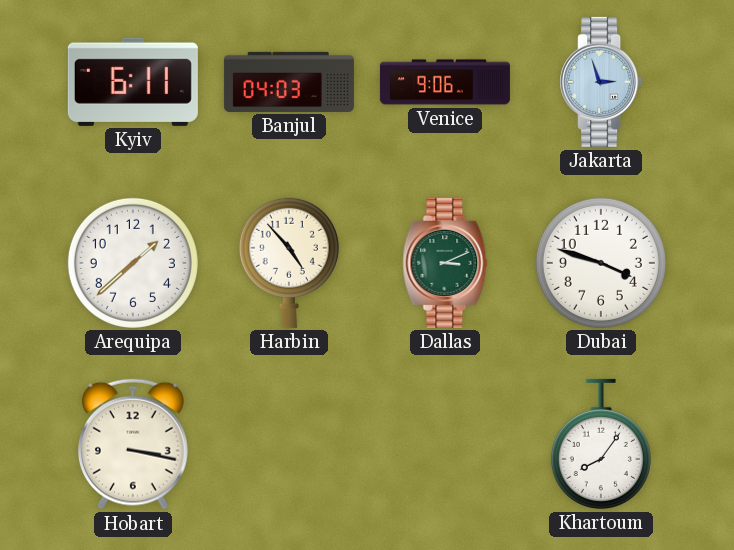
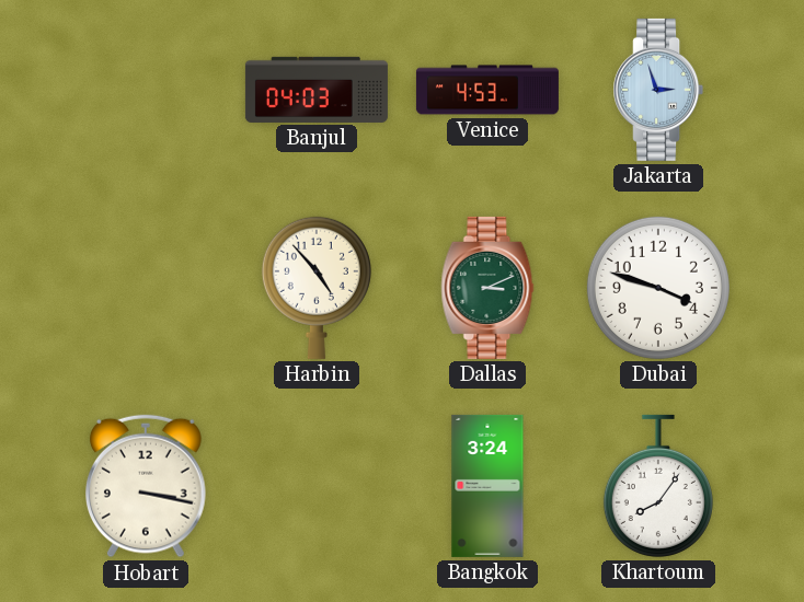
Kyiv: 6:11 -> none
Venice: 9:06 -> 4:53
Arequipa: 1:38 -> none
Bangkok: none -> 3:24
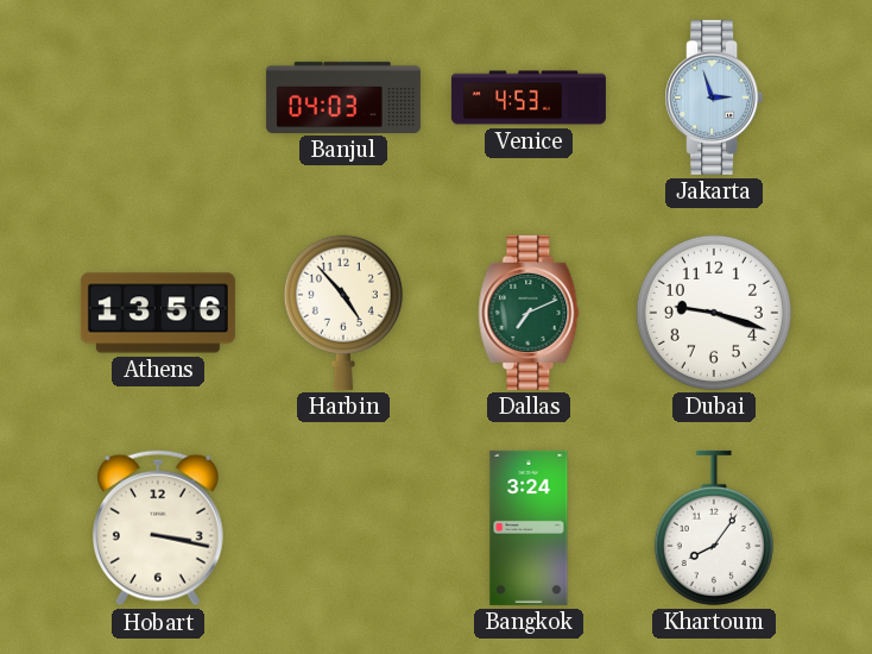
Athens: none -> 13:56
Dallas: 3:11 -> 7:11
Dubai: 3:48 -> 9:18
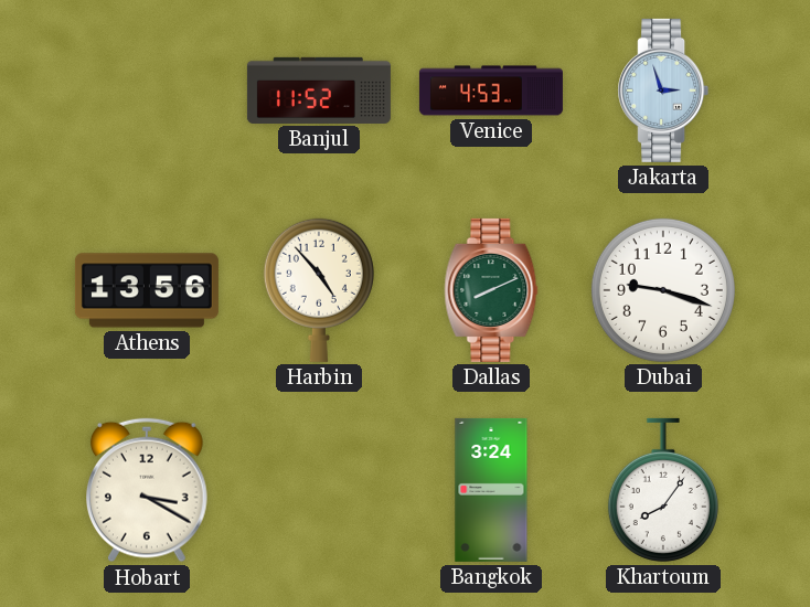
Banjul: 04:03 -> 11:52
Dallas: 7:11 -> 8:11
Hobart: 3:17 -> 3:20
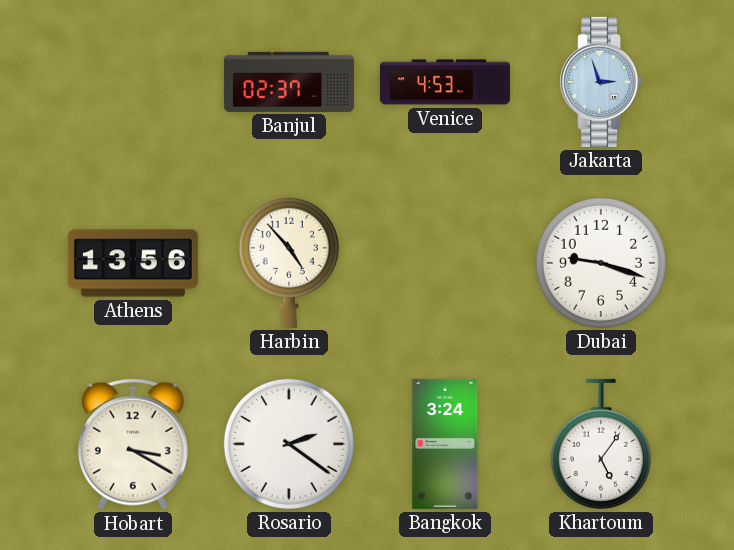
Banjul: 11:52 -> 02:37
Dallas: 8:11 -> none
Rosario: none -> 2:21
Khartoum: 8:06 -> 5:06
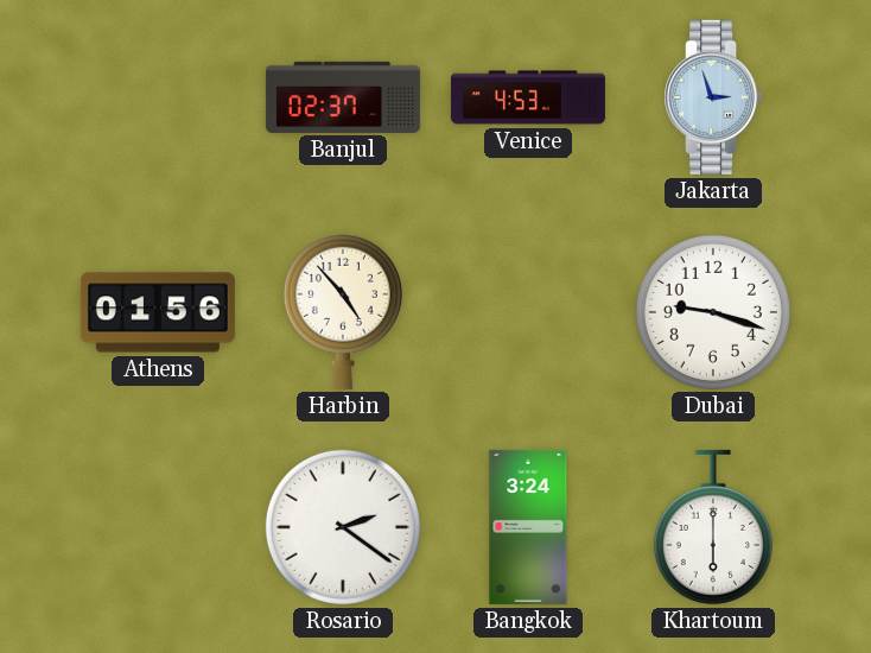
Athens: 13:56 -> 01:56
Hobart: 3:20 -> none
Khartoum: 5:06 -> 6:00
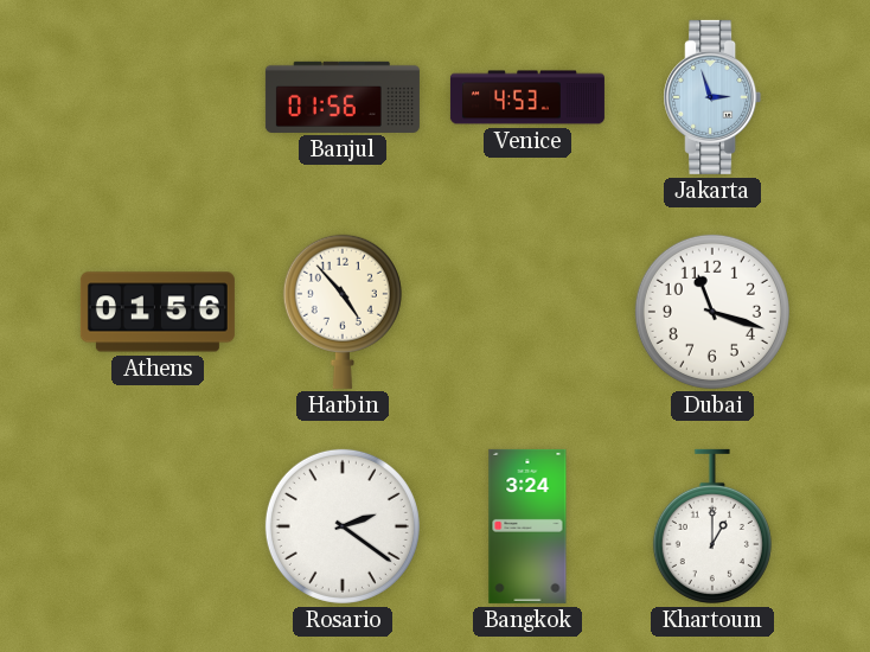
Banjul: 02:37 -> 01:56
Dubai: 9:18 -> 11:18
Khartoum: 6:00 -> 1:00
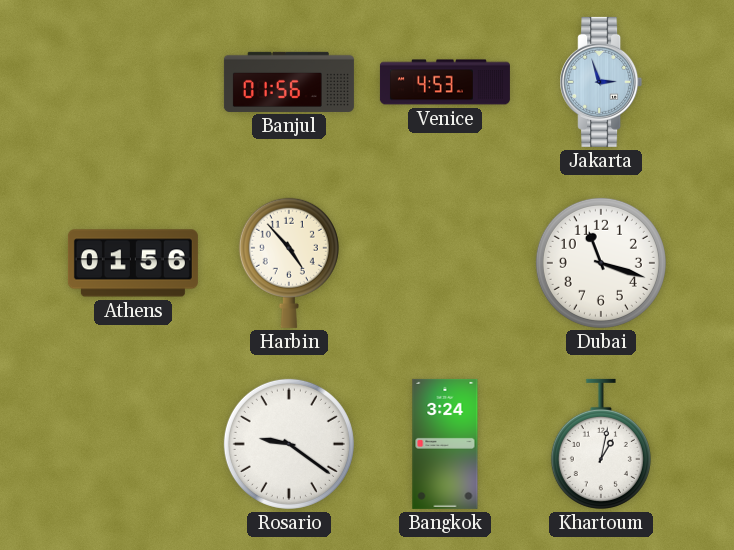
Rosario: 2:21 -> 9:21
Khartoum: 1:00 -> 1:02
